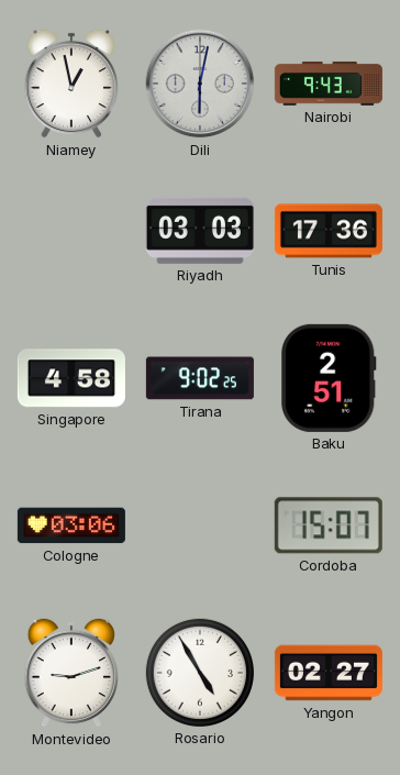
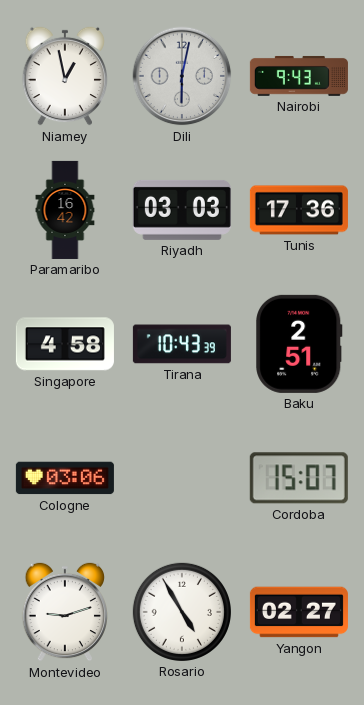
Paramaribo: none -> 16:42
Tirana: 9:02 -> 10:43
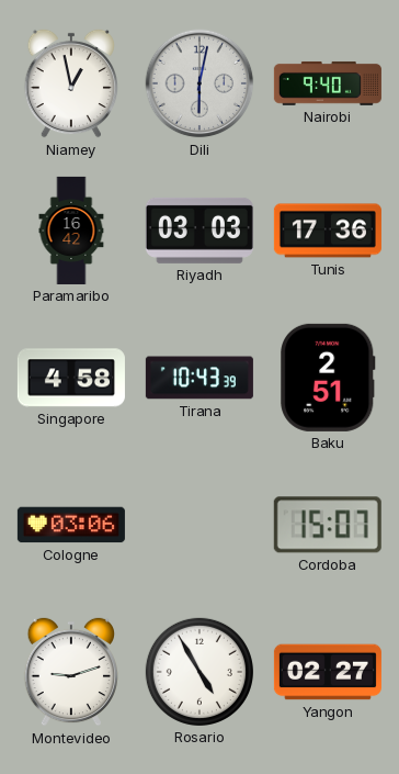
Nairobi: 9:43 -> 9:40
